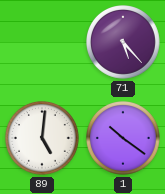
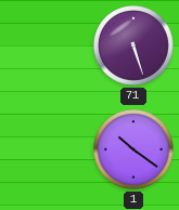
71: 5:23 -> 5:27
89: 5:01 -> none
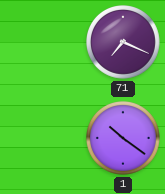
71: 5:27 -> 7:19
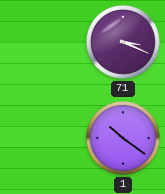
71: 7:19 -> 3:19
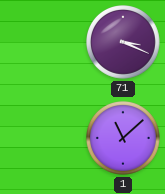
1: 10:21 -> 11:08
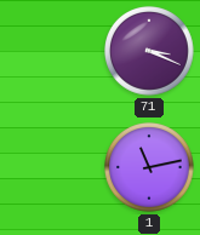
1: 11:08 -> 11:13
